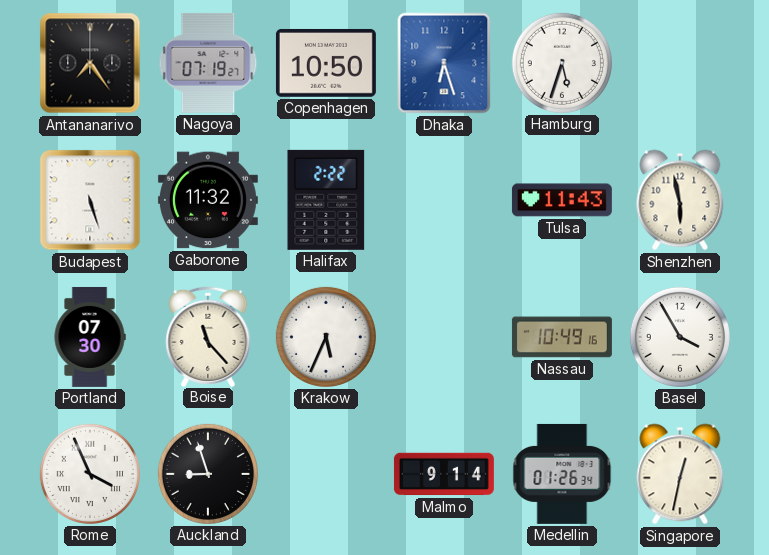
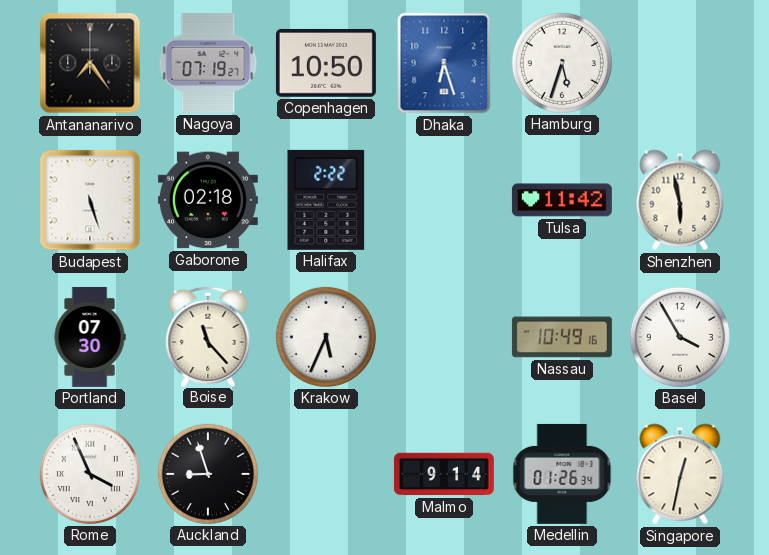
Gaborone: 11:32 -> 02:18
Tulsa: 11:43 -> 11:42
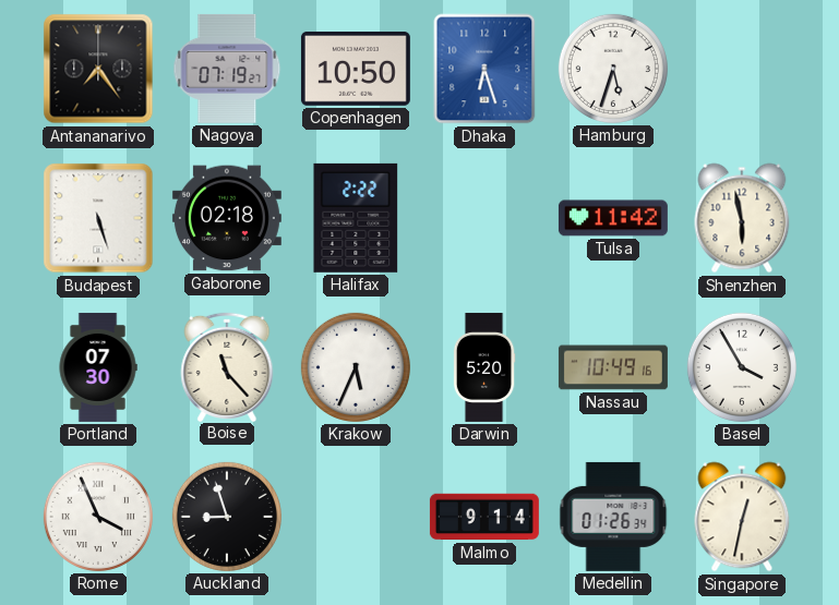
Darwin: none -> 5:20
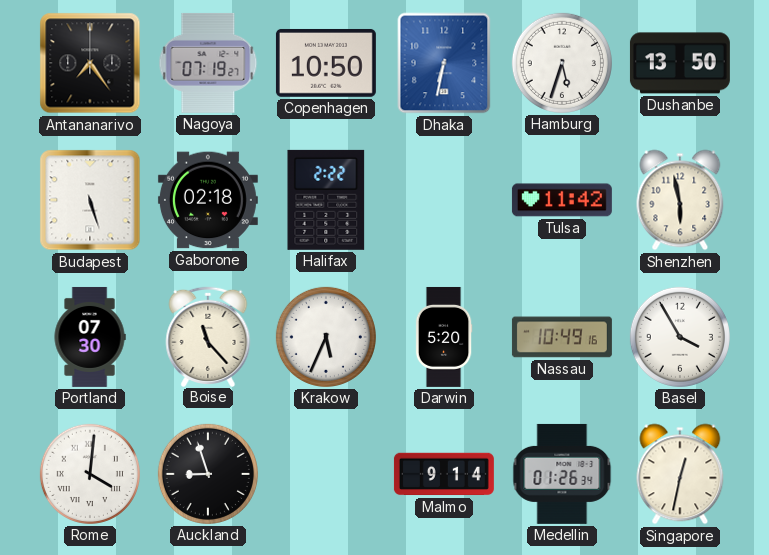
Dhaka: 6:27 -> 6:32
Dushanbe: none -> 13:50
Rome: 3:56 -> 4:01
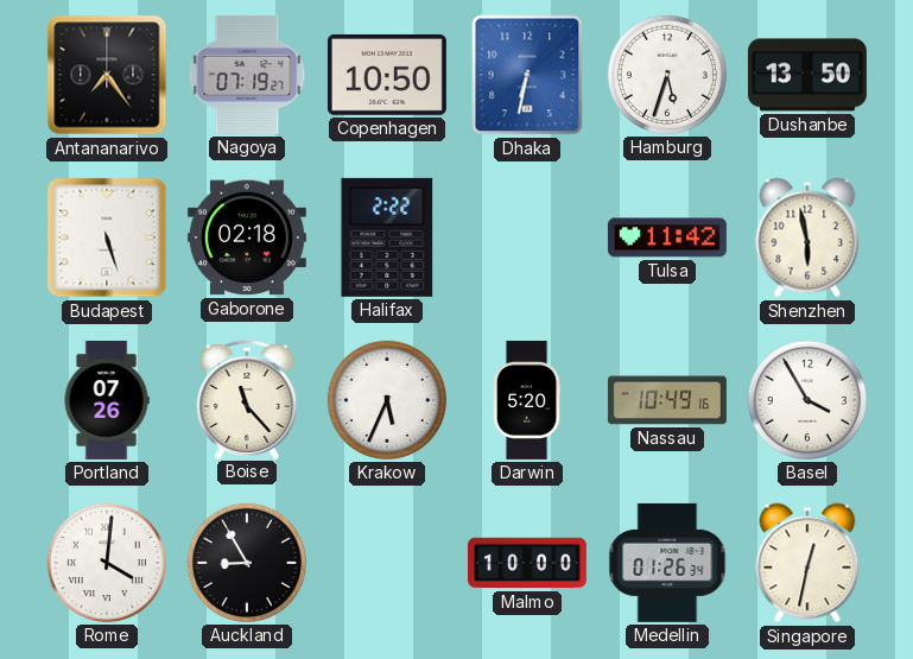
Portland: 07:30 -> 07:26
Auckland: 8:57 -> 8:55
Malmo: 9:14 -> 10:00
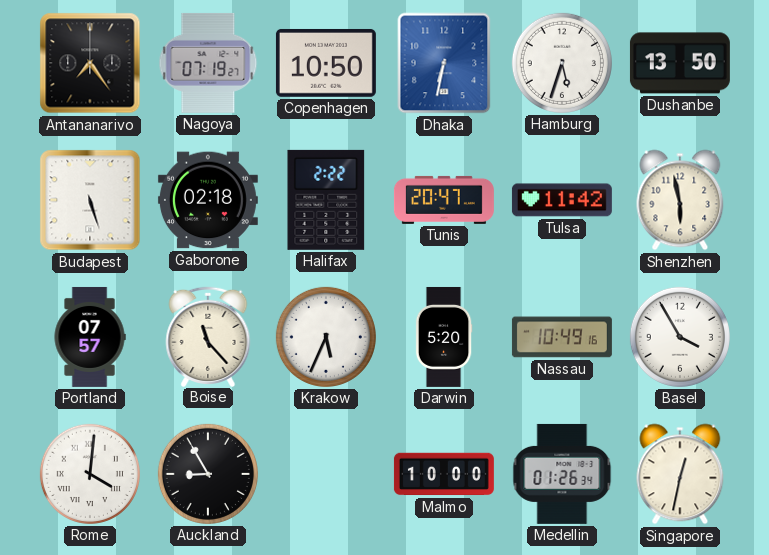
Tunis: none -> 20:47
Portland: 07:26 -> 07:57
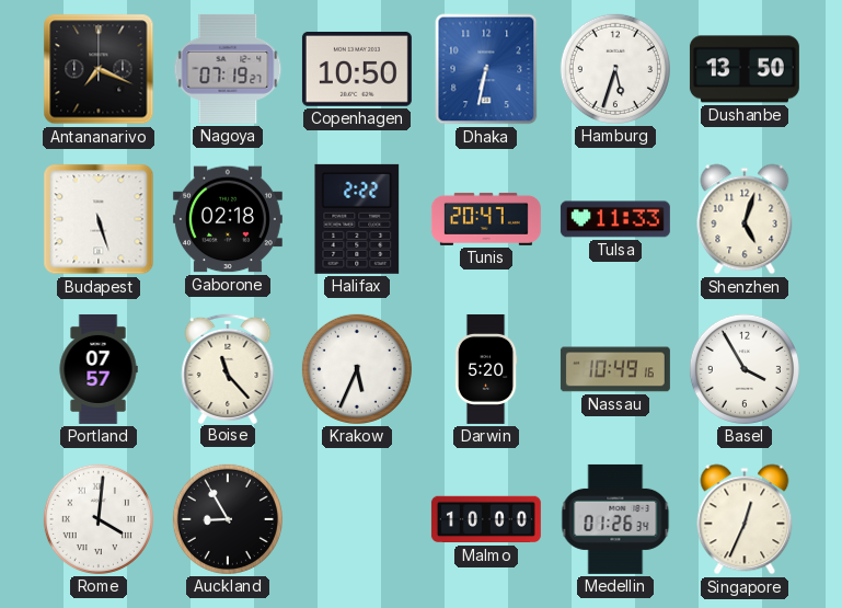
Antananarivo: 7:24 -> 7:19
Tulsa: 11:42 -> 11:33
Shenzhen: 5:58 -> 5:03
Singapore: 12:32 -> 12:34
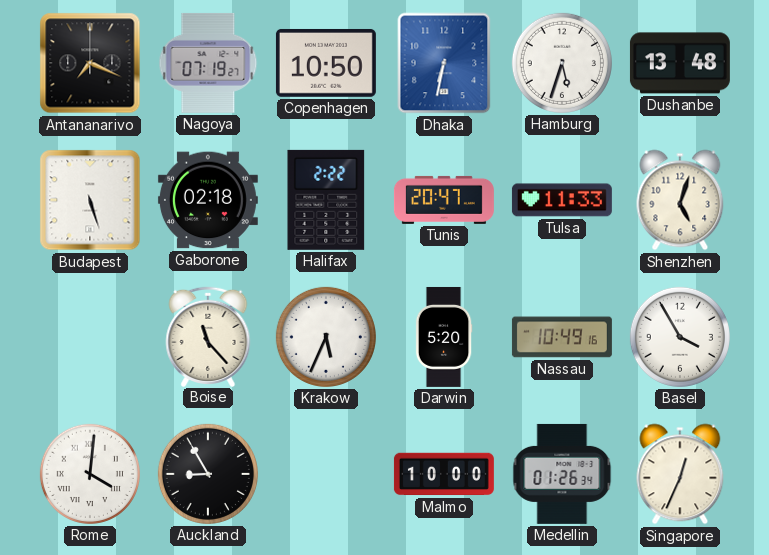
Dushanbe: 13:50 -> 13:48
Portland: 07:57 -> none
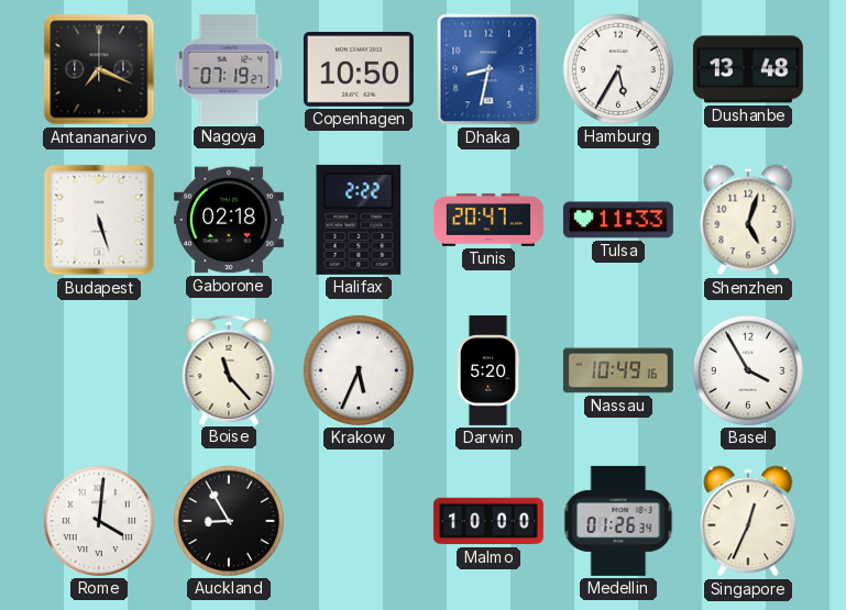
Dhaka: 6:32 -> 8:32
Hamburg: 5:33 -> 5:35
